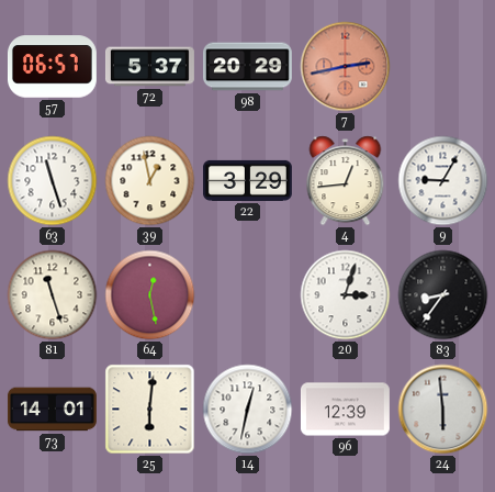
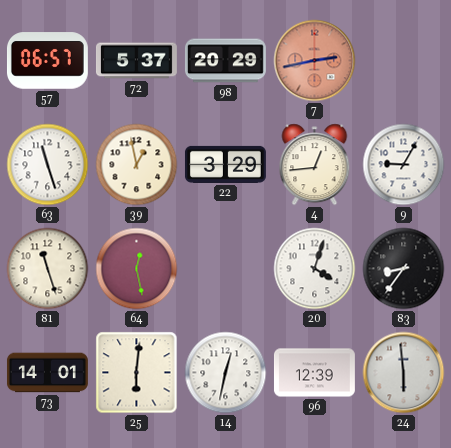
20: 3:03 -> 4:03
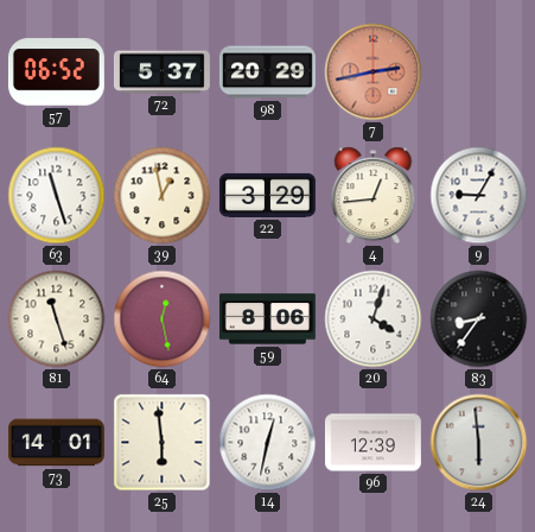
57: 06:57 -> 06:52
59: none -> 8:06
25: 6:01 -> 5:59
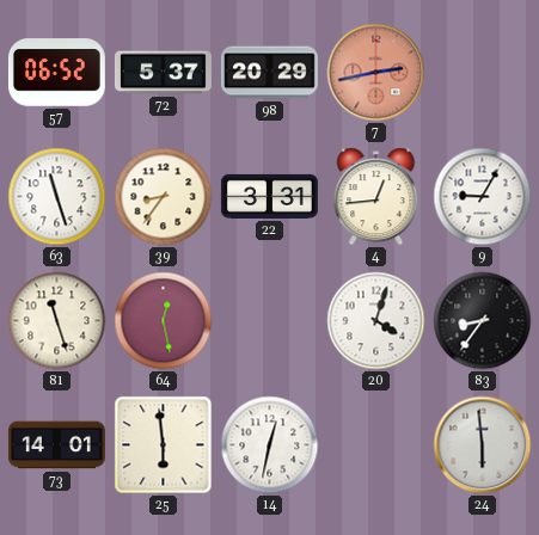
39: 12:58 -> 8:36
22: 3:29 -> 3:31
59: 8:06 -> none
96: 12:39 -> none
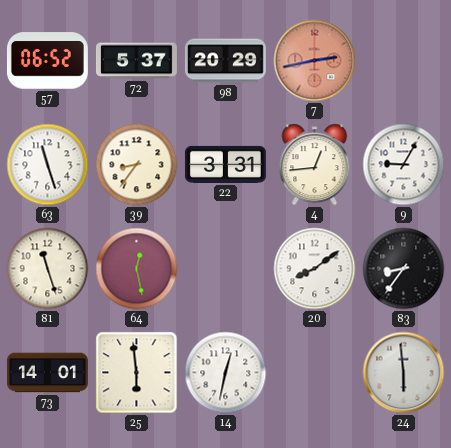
20: 4:03 -> 8:09
